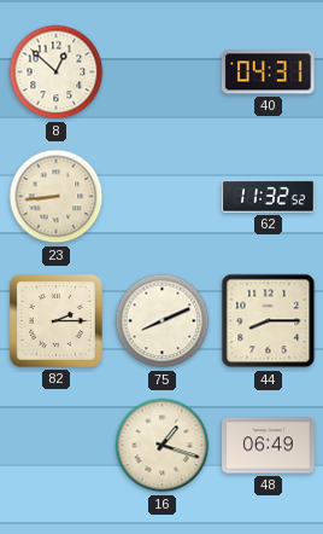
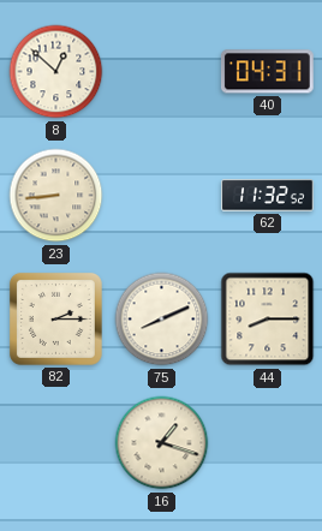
48: 06:49 -> none
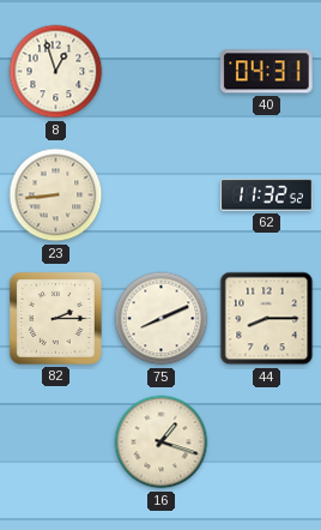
8: 12:52 -> 12:57
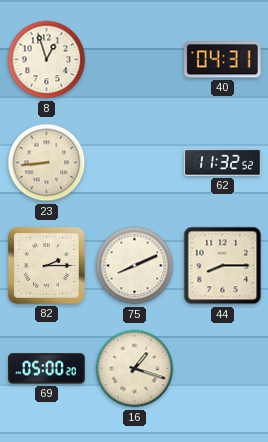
69: none -> 05:00
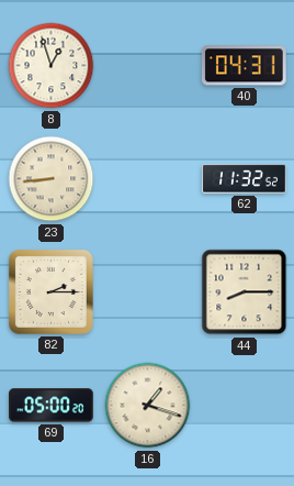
75: 8:11 -> none
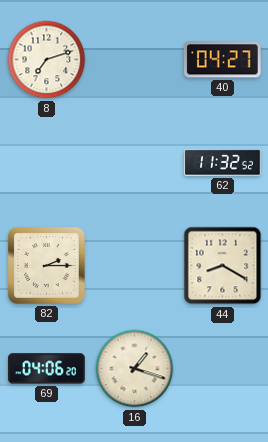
8: 12:57 -> 7:12
40: 04:31 -> 04:27
23: 8:44 -> none
44: 8:15 -> 8:20
69: 05:00 -> 04:06
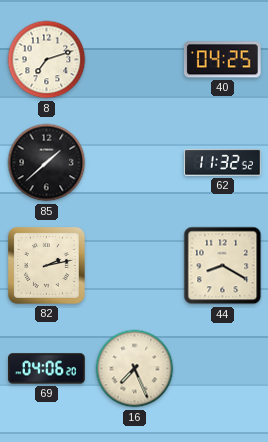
40: 04:27 -> 04:25
85: none -> 1:38
82: 2:15 -> 2:13
16: 1:18 -> 7:26
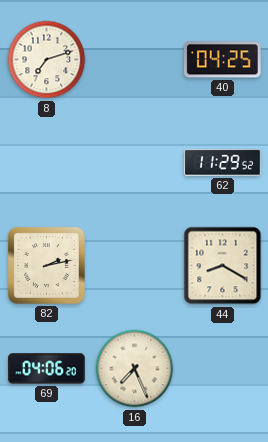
85: 1:38 -> none
62: 11:32 -> 11:29
